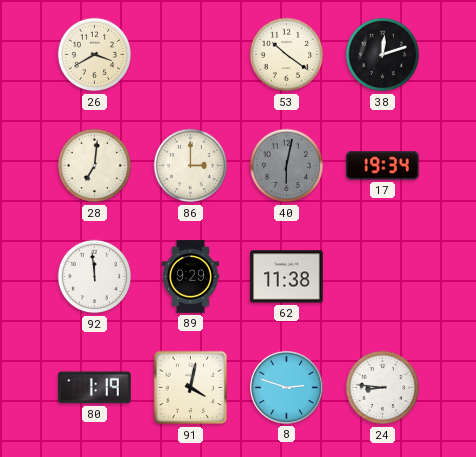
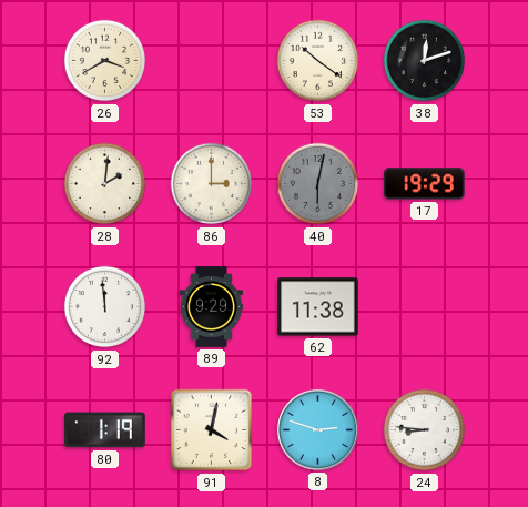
28: 7:01 -> 2:01
17: 19:34 -> 19:29
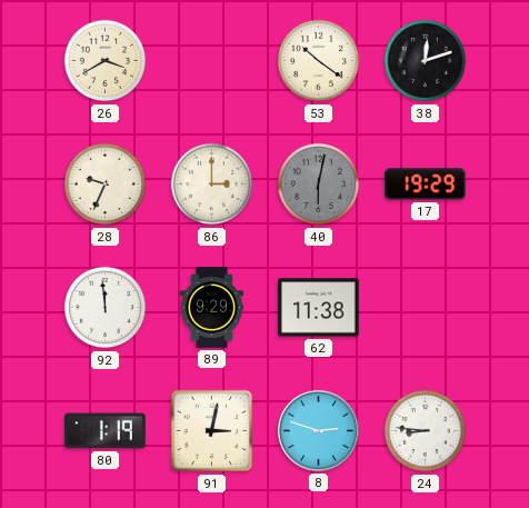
28: 2:01 -> 9:34
91: 4:02 -> 3:02
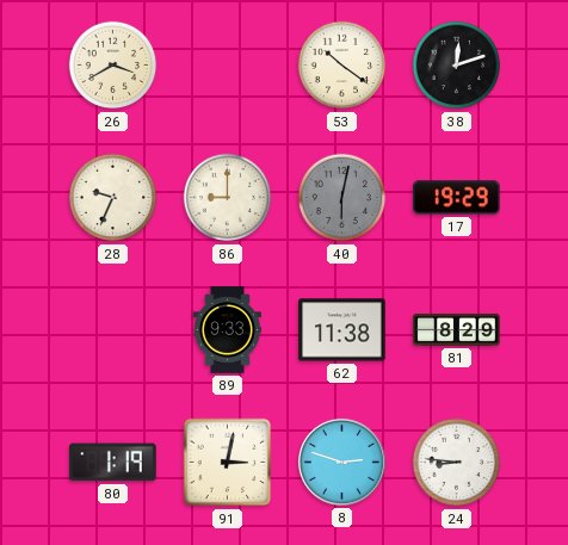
86: 3:00 -> 9:00
92: 11:59 -> none
89: 9:29 -> 9:33
81: none -> 8:29
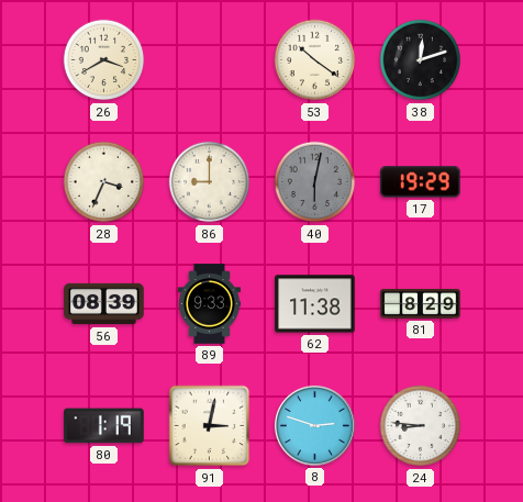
28: 9:34 -> 3:34
56: none -> 08:39
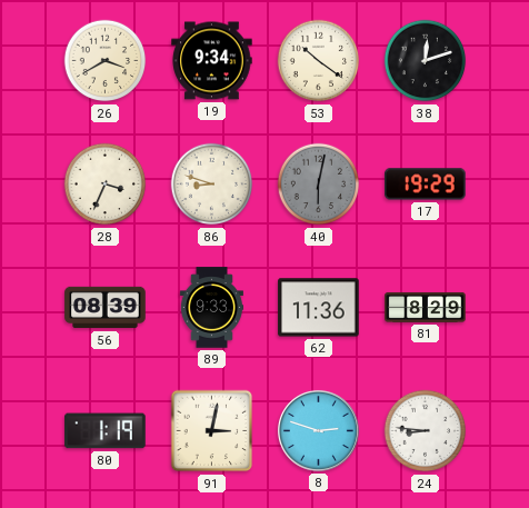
19: none -> 9:34
86: 9:00 -> 8:48
62: 11:38 -> 11:36
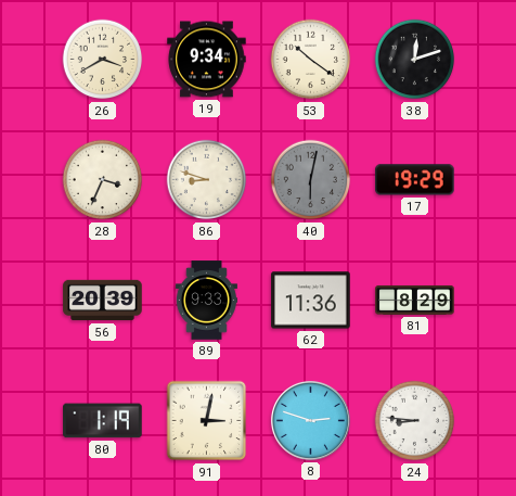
56: 08:39 -> 20:39
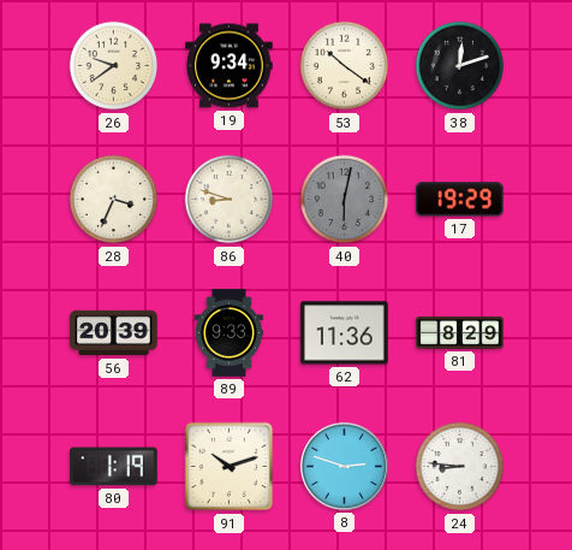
26: 3:40 -> 9:39
91: 3:02 -> 10:12
